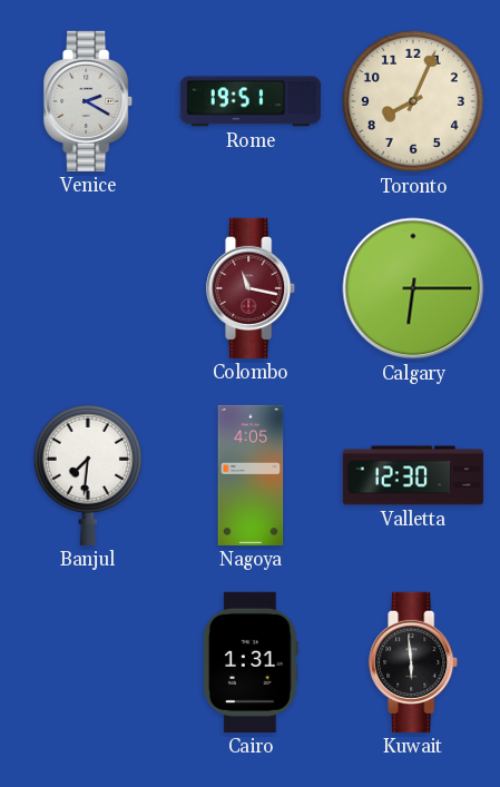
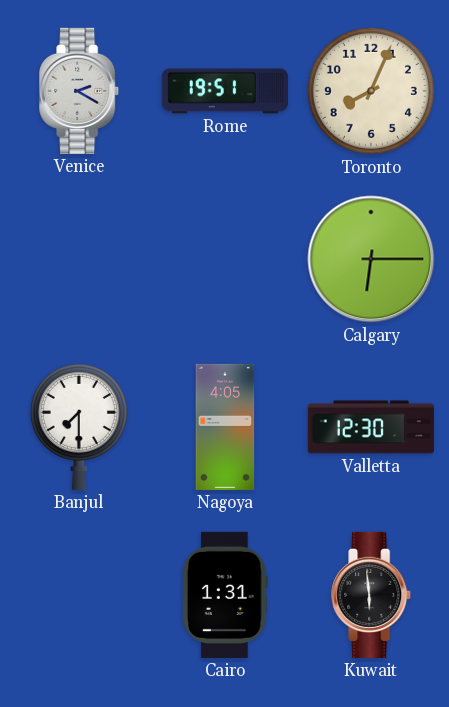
Colombo: 11:17 -> none
Banjul: 7:31 -> 7:30
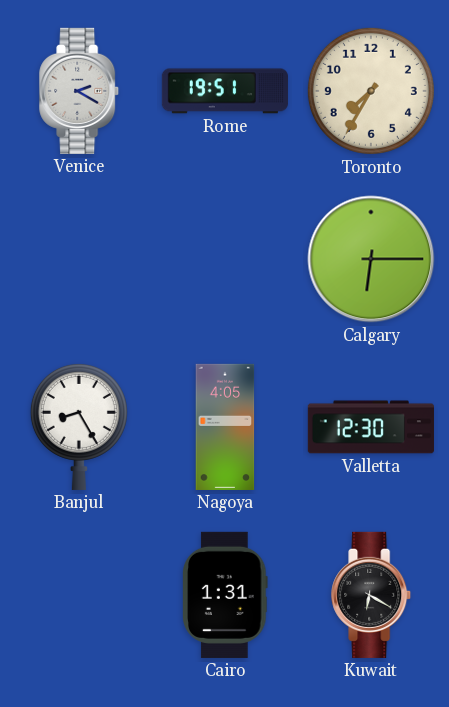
Toronto: 8:04 -> 7:35
Banjul: 7:30 -> 8:25
Kuwait: 5:59 -> 6:20
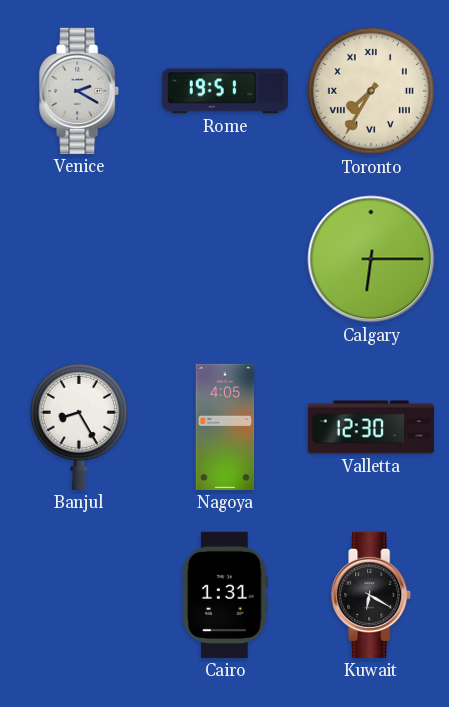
Toronto numerals: Arabic -> Roman
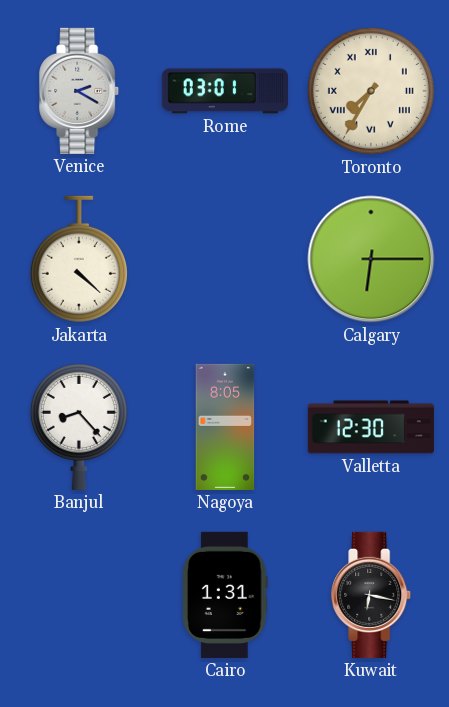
Rome: 19:51 -> 03:01
Jakarta: none -> 4:22
Banjul: 8:25 -> 8:23
Nagoya: 4:05 -> 8:05
Kuwait: 6:20 -> 6:17
